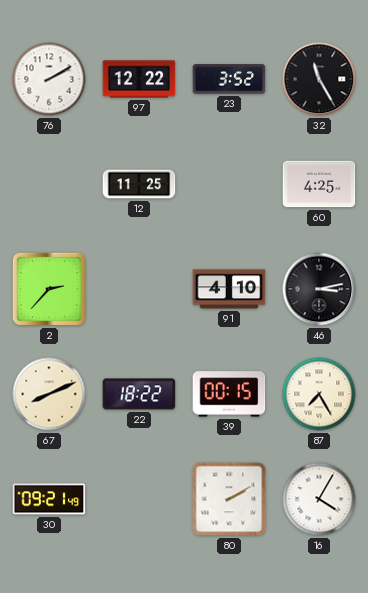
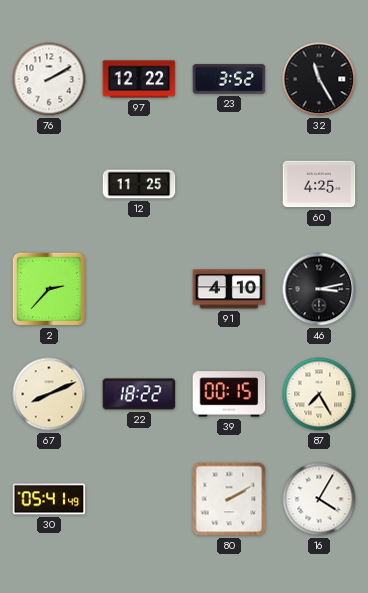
30: 09:21 -> 05:41
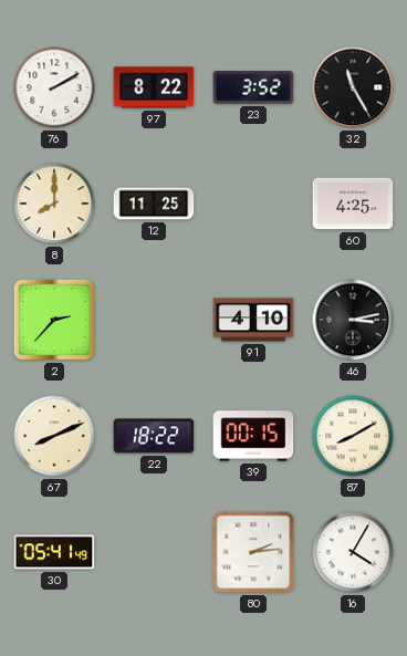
97: 12:22 -> 8:22
8: none -> 8:00
87: 7:25 -> 8:10
80: 2:10 -> 2:14
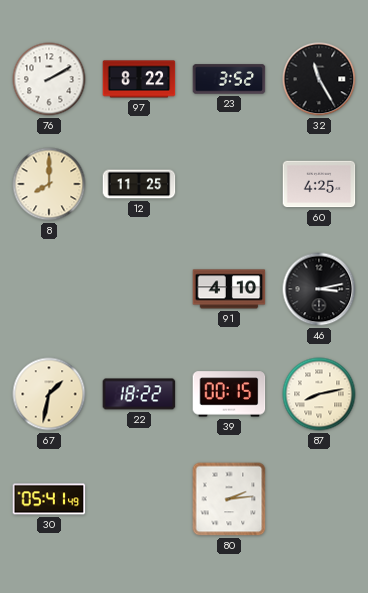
2: 2:37 -> none
67: 8:11 -> 1:32
87: 8:10 -> 8:13
16: 4:05 -> none
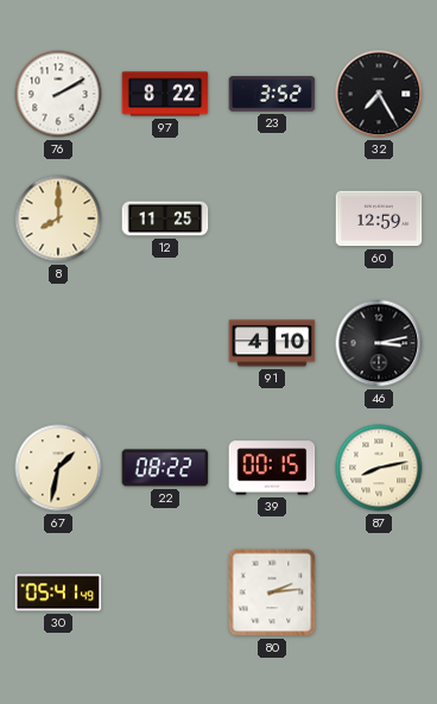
32: 11:25 -> 7:25
60: 4:25 -> 12:59
22: 18:22 -> 08:22
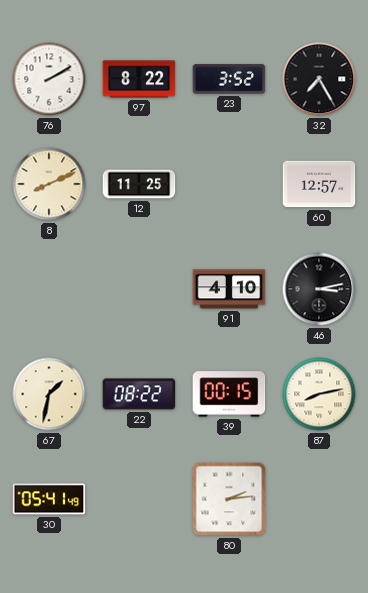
8: 8:00 -> 8:11
60: 12:59 -> 12:57
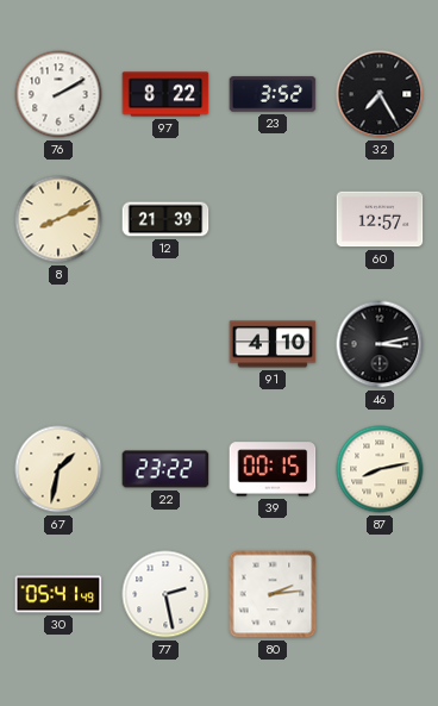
12: 11:25 -> 21:39
22: 08:22 -> 23:22
77: none -> 2:28
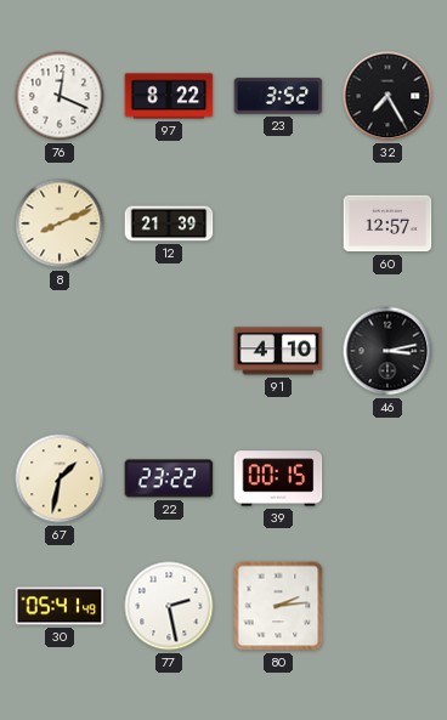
76: 2:10 -> 12:19
87: 8:13 -> none
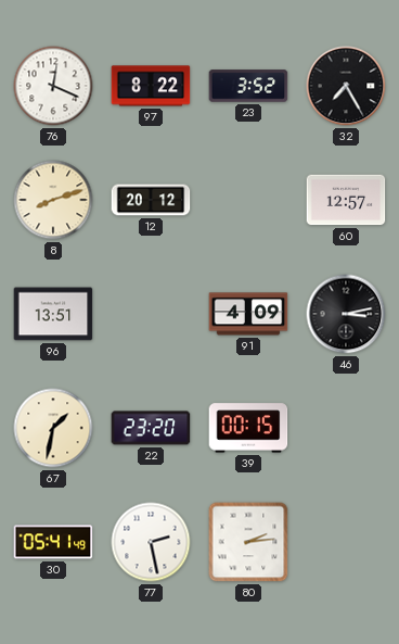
8: 8:11 -> 8:12
12: 21:39 -> 20:12
96: none -> 13:51
91: 4:10 -> 4:09
22: 23:22 -> 23:20
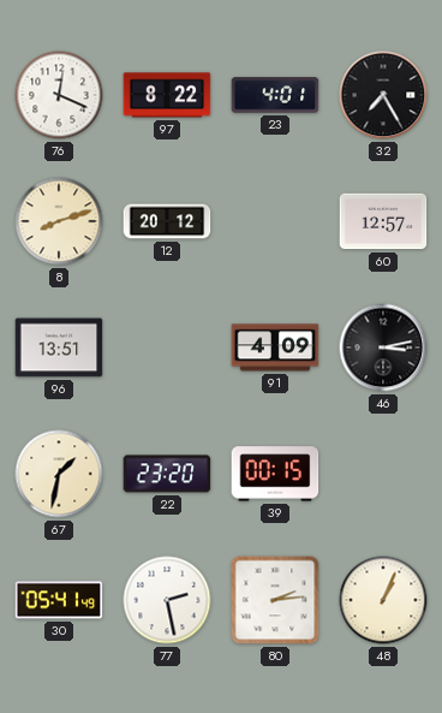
23: 3:52 -> 4:01
48: none -> 1:04
